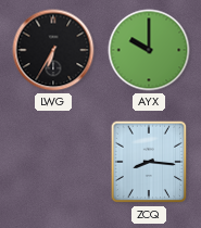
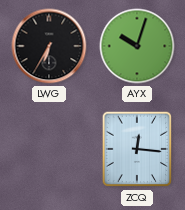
AYX: 10:00 -> 10:03
ZCQ: 8:16 -> 12:16
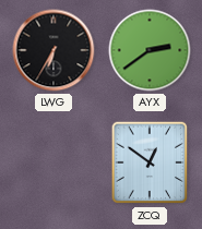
AYX: 10:03 -> 2:39
ZCQ: 12:16 -> 12:51
